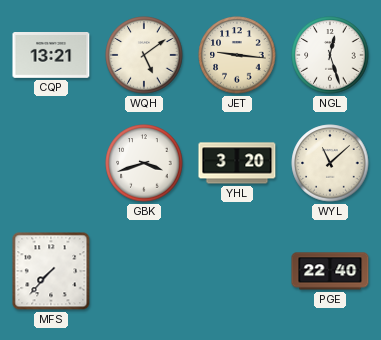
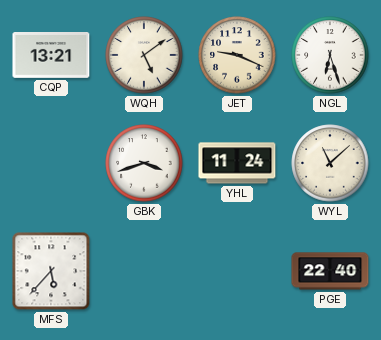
JET: 9:16 -> 9:19
NGL: 12:27 -> 6:27
YHL: 3:20 -> 11:24
MFS: 7:37 -> 5:37
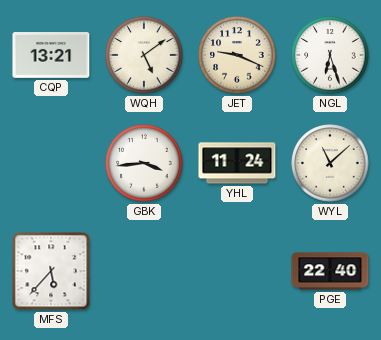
GBK: 3:42 -> 3:44
